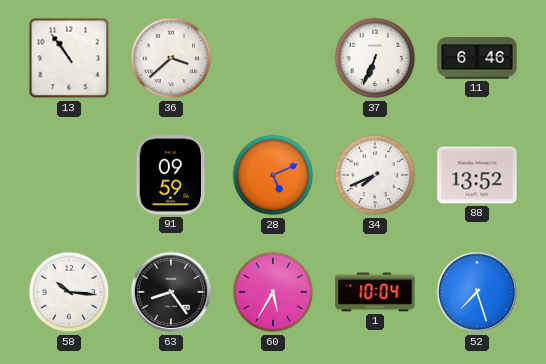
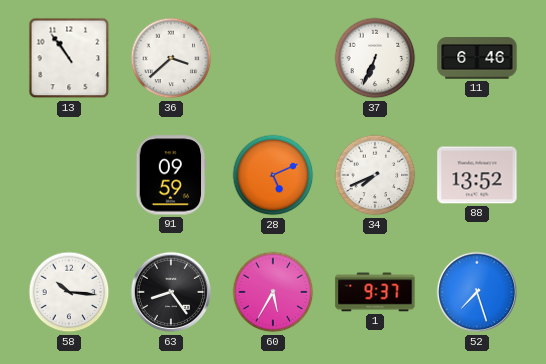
1: 10:04 -> 9:37
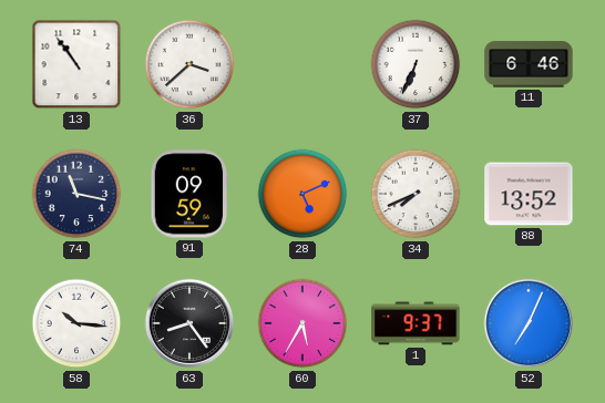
74: none -> 11:17
52: 7:27 -> 7:04
